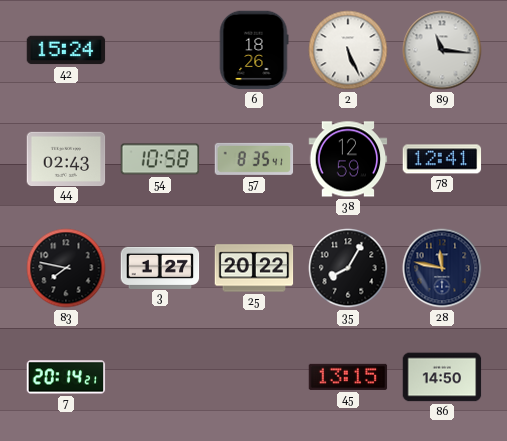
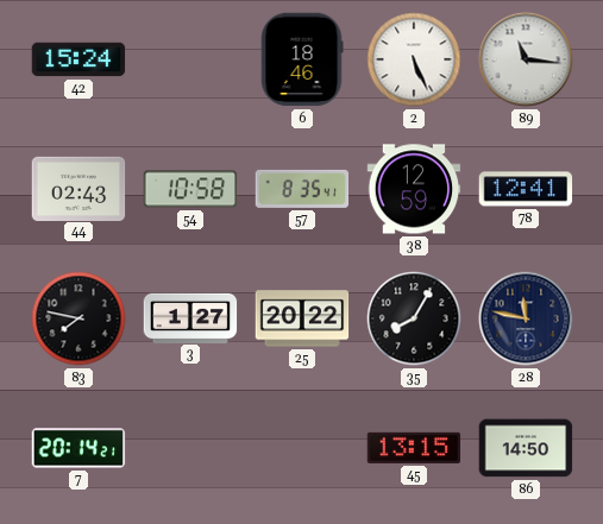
6: 18:26 -> 18:46
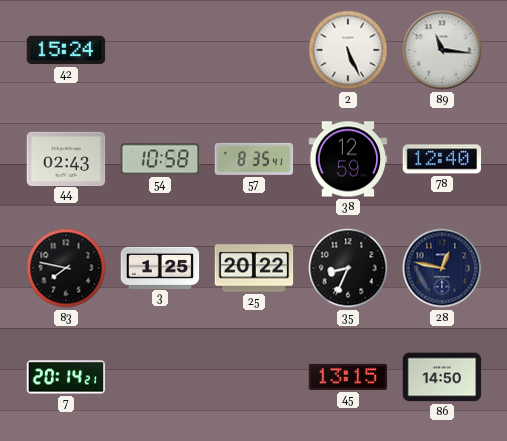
6: 18:46 -> none
78: 12:41 -> 12:40
3: 1:27 -> 1:25
35: 8:05 -> 8:34
28: 11:47 -> 12:47
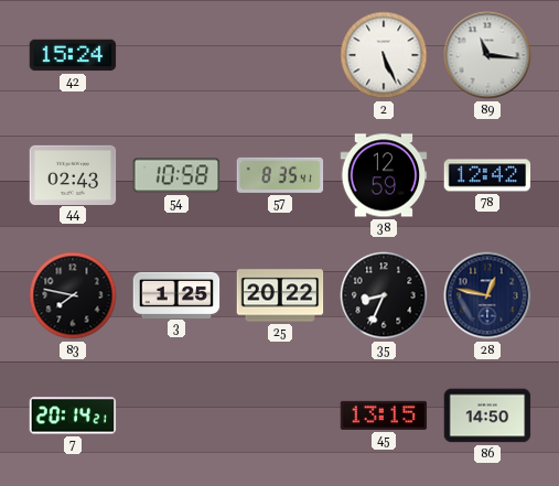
78: 12:40 -> 12:42
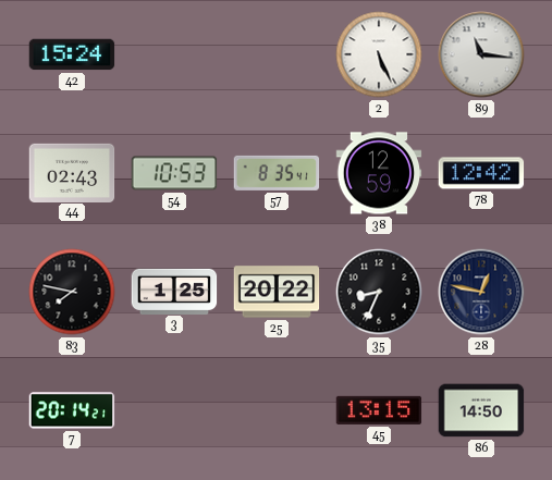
54: 10:58 -> 10:53
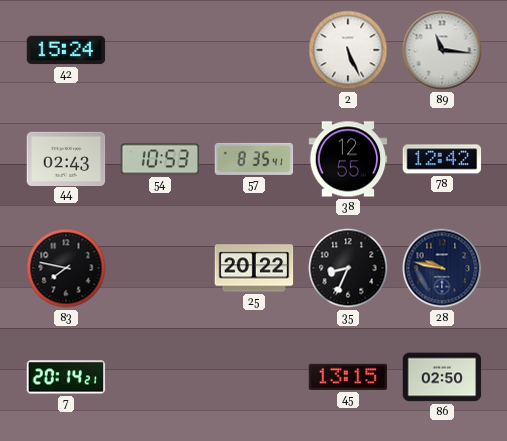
38: 12:59 -> 12:55
3: 1:25 -> none
28: 12:47 -> 9:47
86: 14:50 -> 02:50
